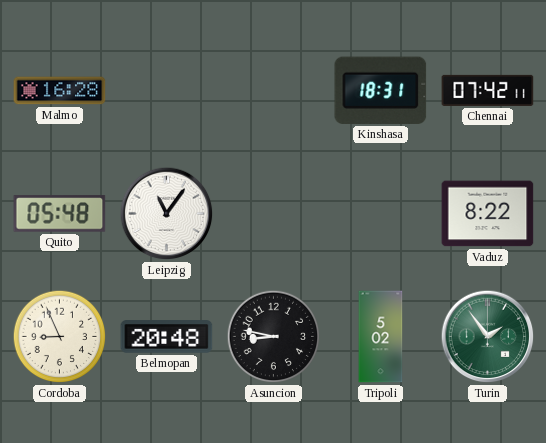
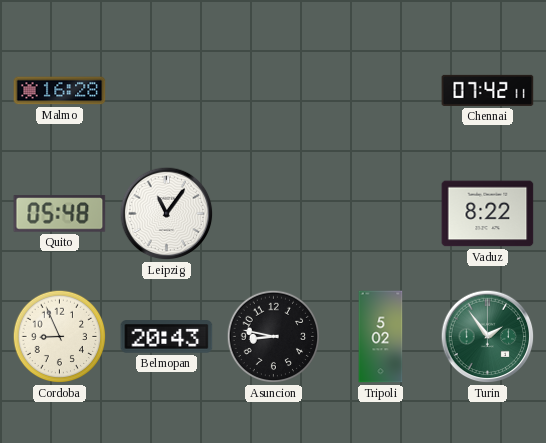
Kinshasa: 18:31 -> none
Belmopan: 20:48 -> 20:43
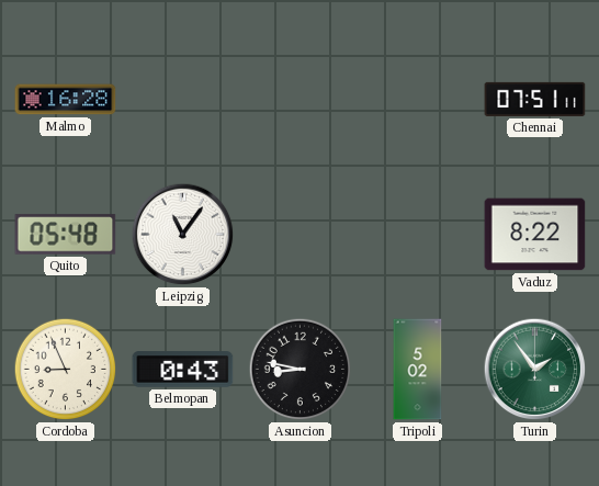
Chennai: 07:42 -> 07:51
Belmopan: 20:43 -> 0:43
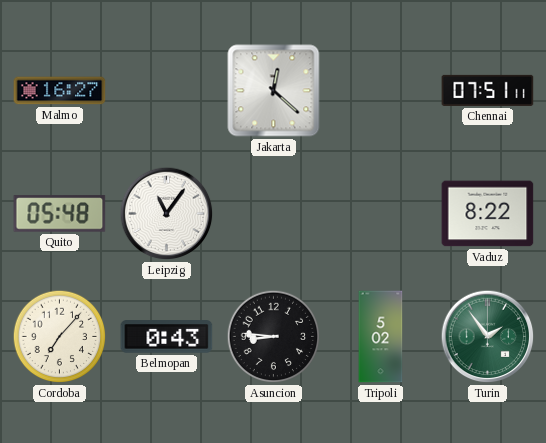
Malmo: 16:28 -> 16:27
Jakarta: none -> 12:22
Cordoba: 8:56 -> 7:07
Asuncion: 8:47 -> 8:46
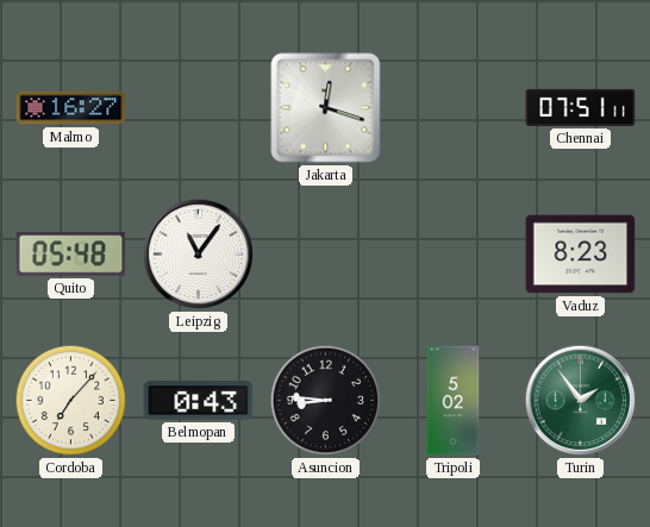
Jakarta: 12:22 -> 12:18
Vaduz: 8:22 -> 8:23
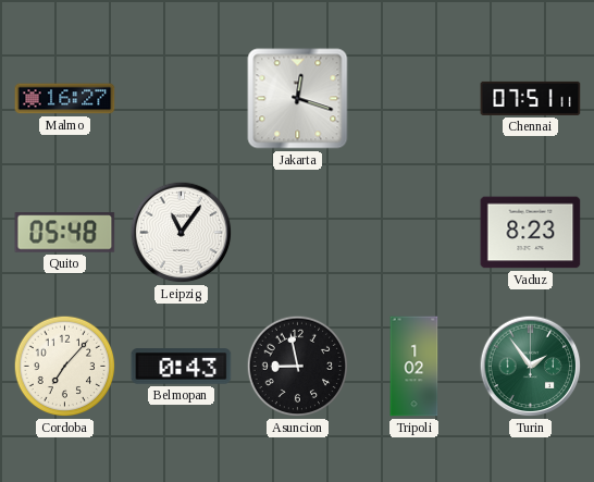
Asuncion: 8:46 -> 8:58
Tripoli: 5:02 -> 1:02
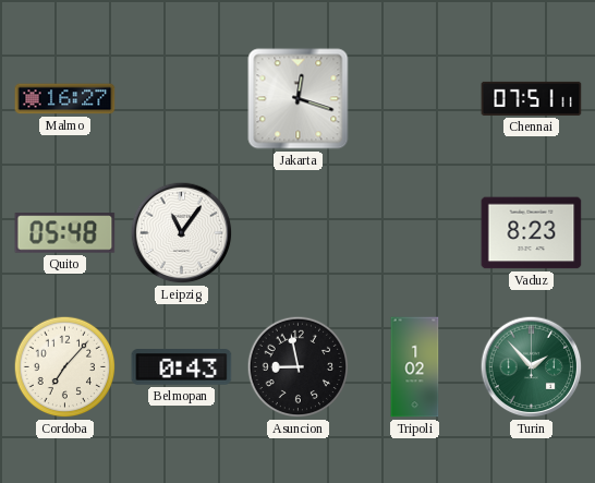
Turin: 1:54 -> 1:53
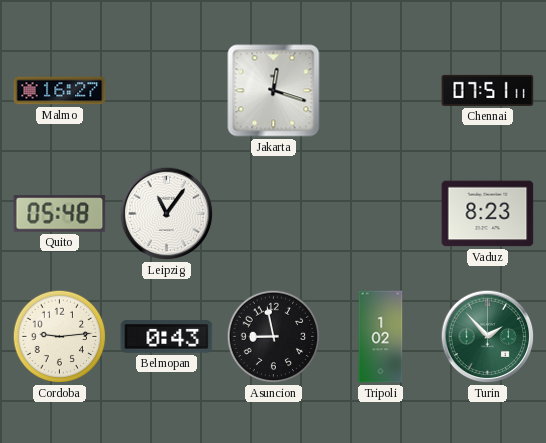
Cordoba: 7:07 -> 9:14
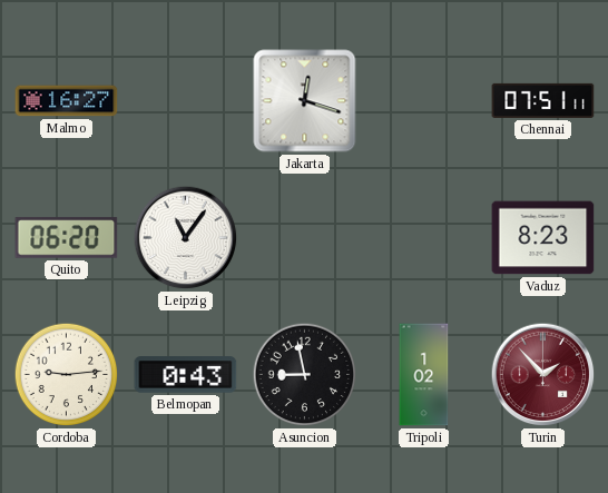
Quito: 05:48 -> 06:20
Turin dial: green -> burgundy
